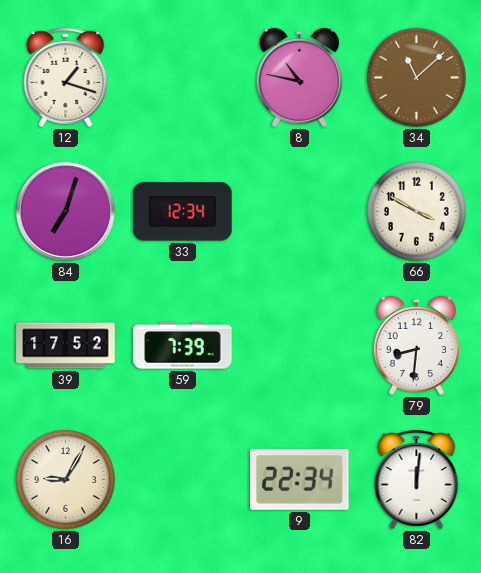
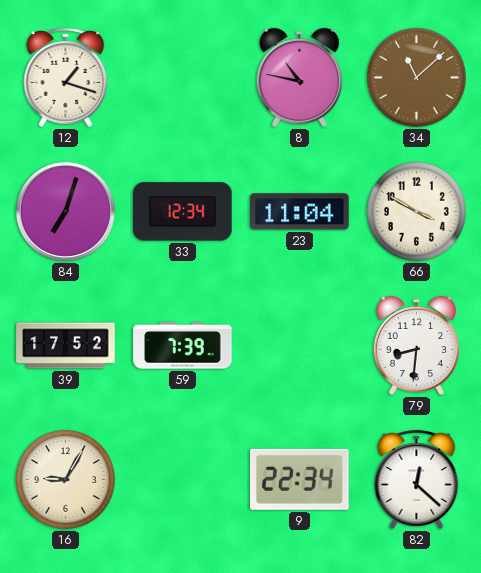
23: none -> 11:04
82: 12:01 -> 12:22
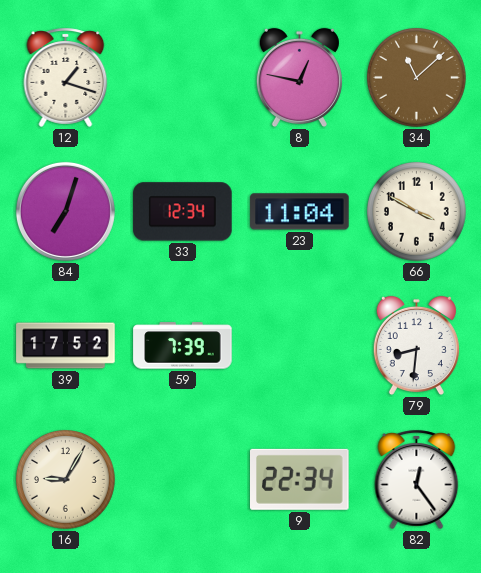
8: 10:47 -> 12:47
82: 12:22 -> 12:24
